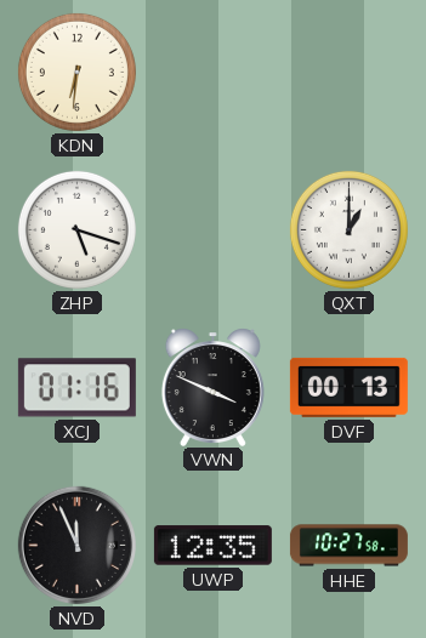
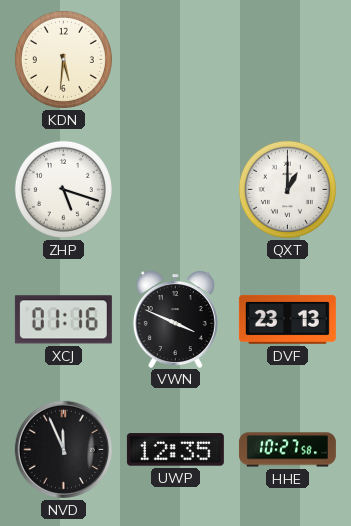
KDN: 6:31 -> 5:31
DVF: 00:13 -> 23:13
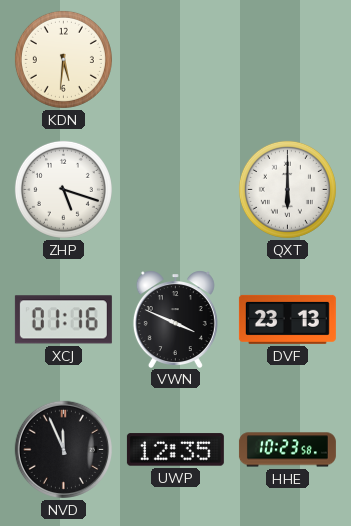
QXT: 1:00 -> 6:00
HHE: 10:27 -> 10:23
